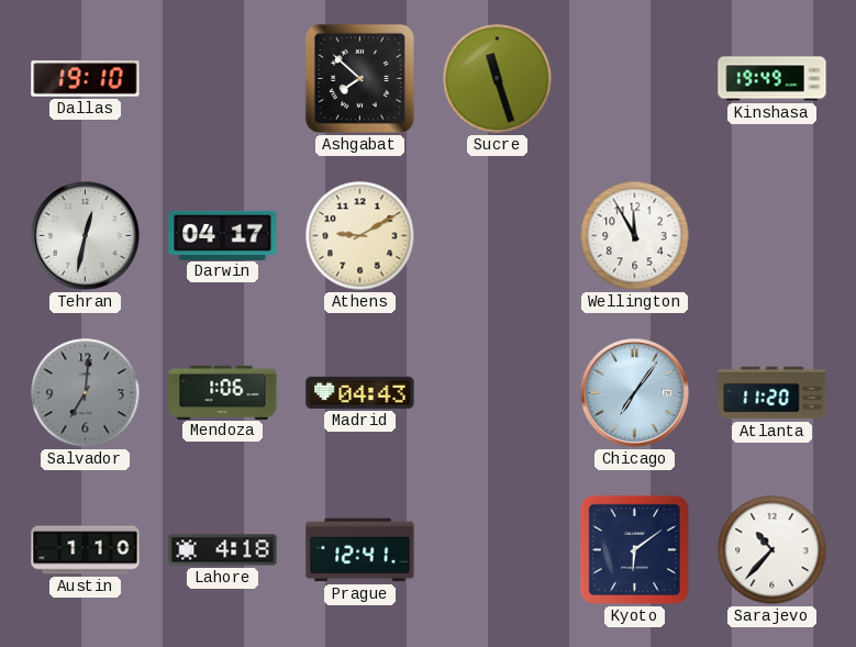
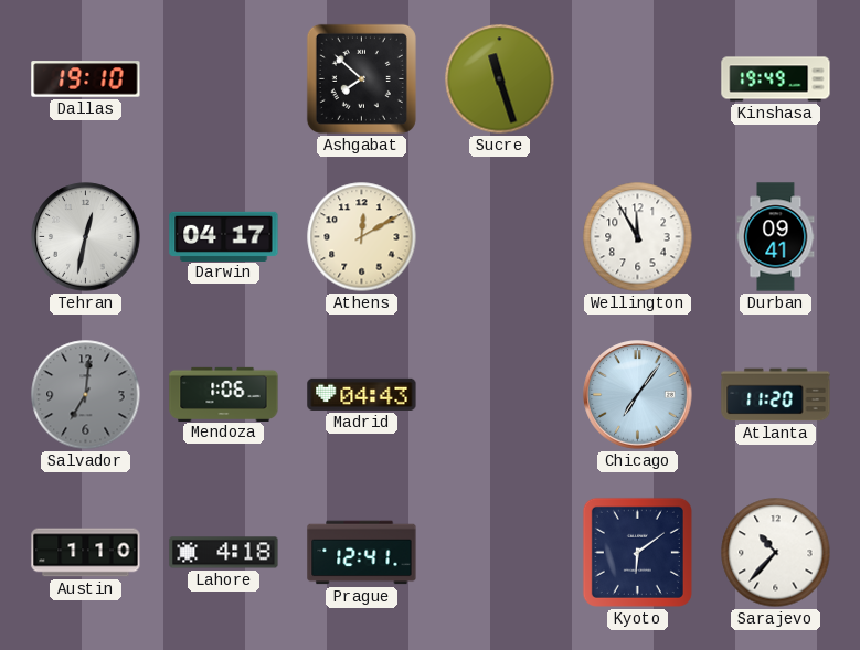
Athens: 9:10 -> 12:10
Durban: none -> 09:41
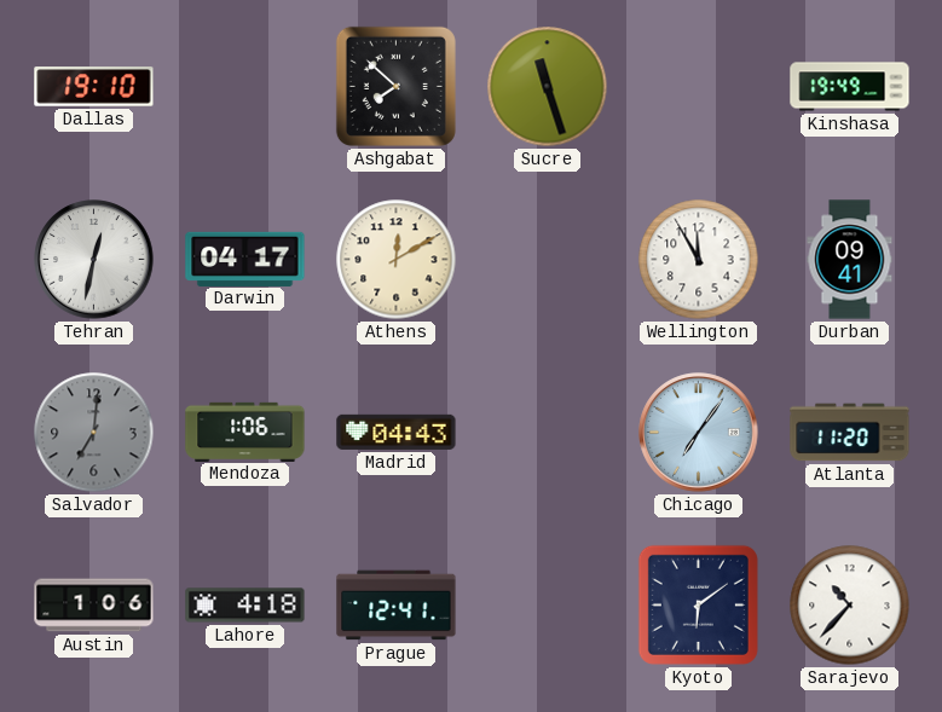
Austin: 1:10 -> 1:06
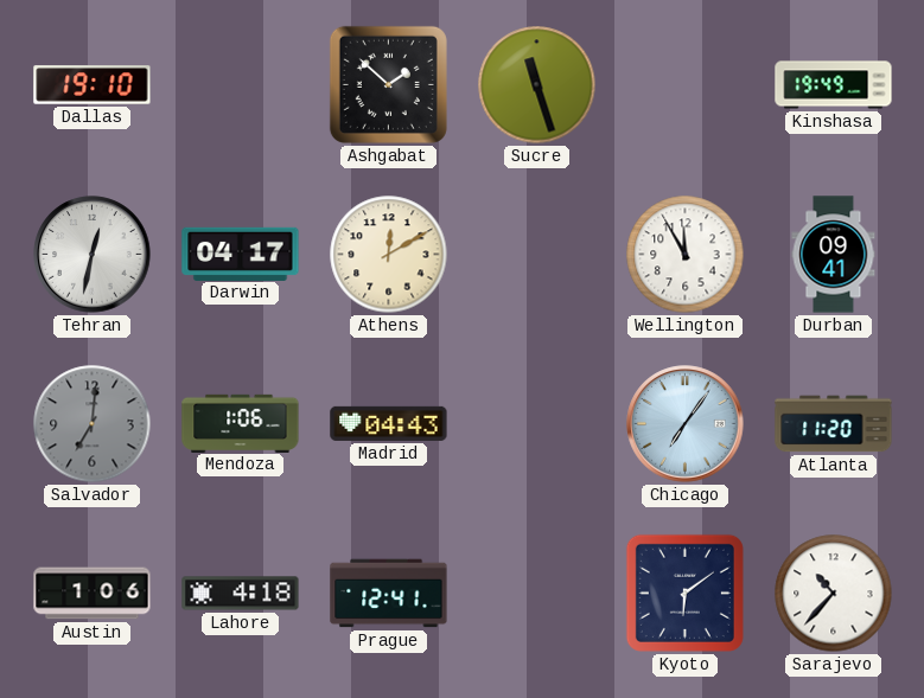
Ashgabat: 7:52 -> 1:52
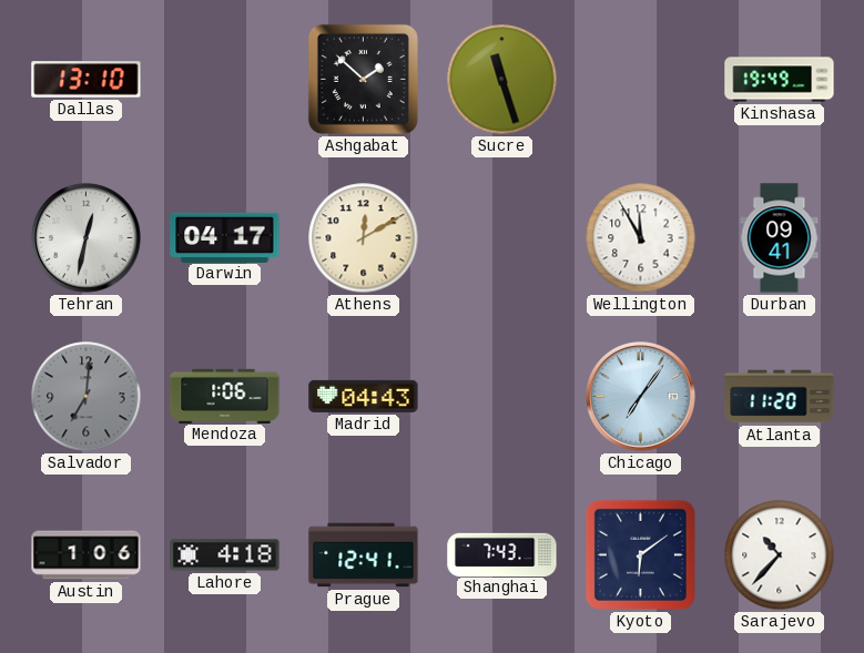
Dallas: 19:10 -> 13:10
Shanghai: none -> 7:43
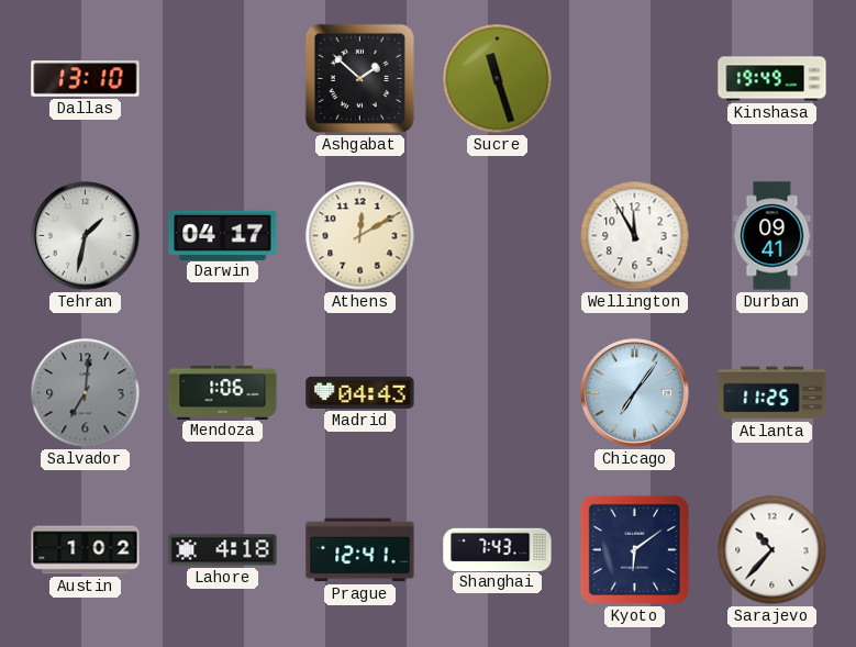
Tehran: 12:32 -> 1:32
Atlanta: 11:20 -> 11:25
Austin: 1:06 -> 1:02
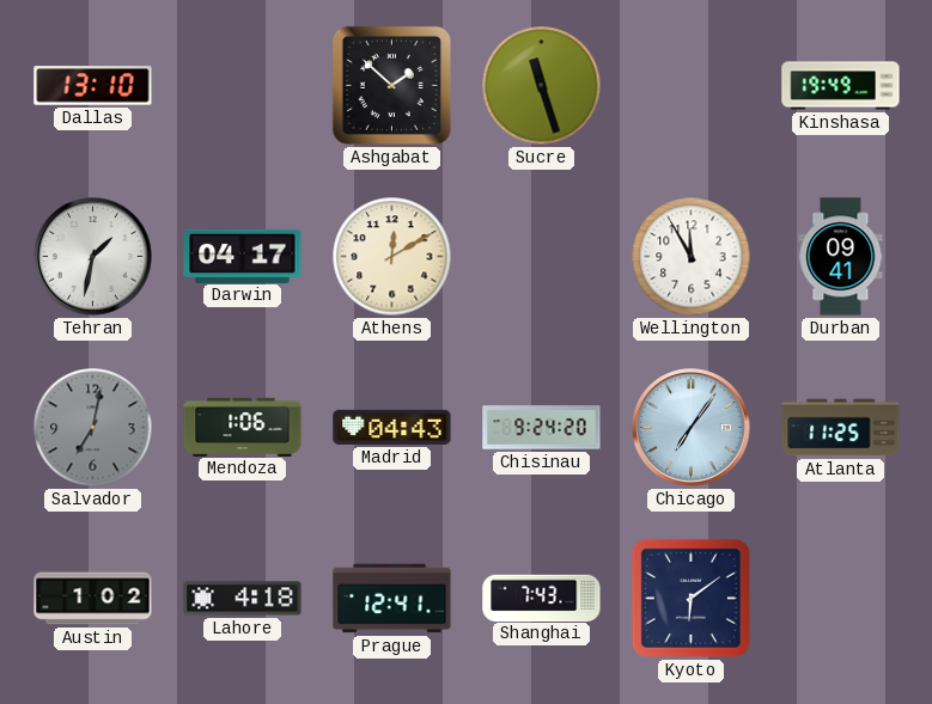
Salvador: 7:01 -> 7:02
Chisinau: none -> 9:24
Sarajevo: 10:37 -> none
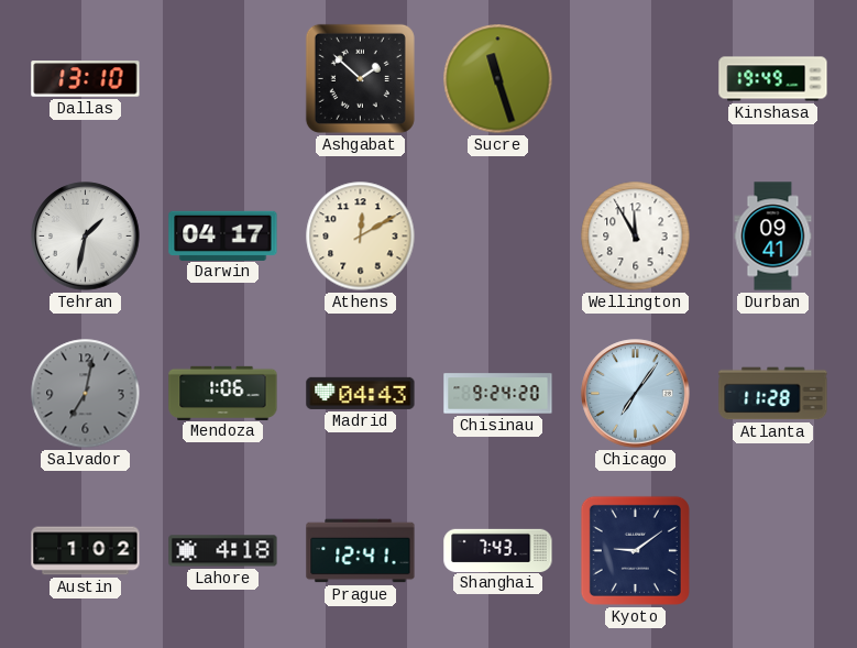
Atlanta: 11:25 -> 11:28
Kyoto: 6:09 -> 9:09
